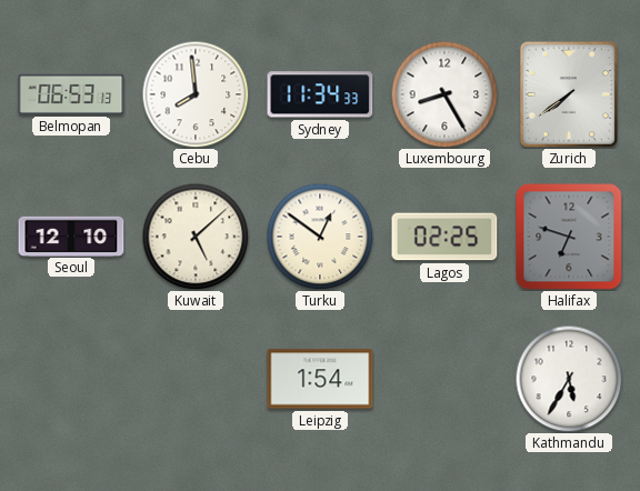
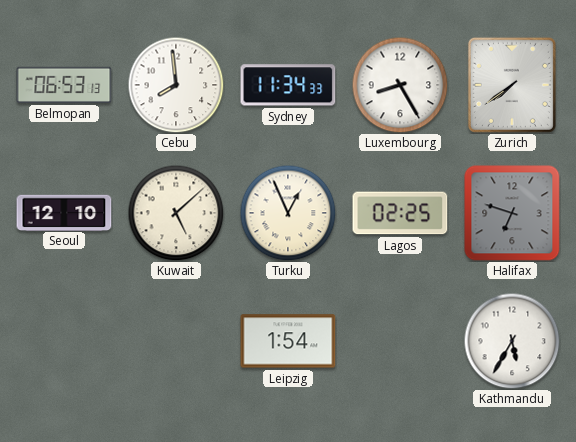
Turku: 12:51 -> 12:56
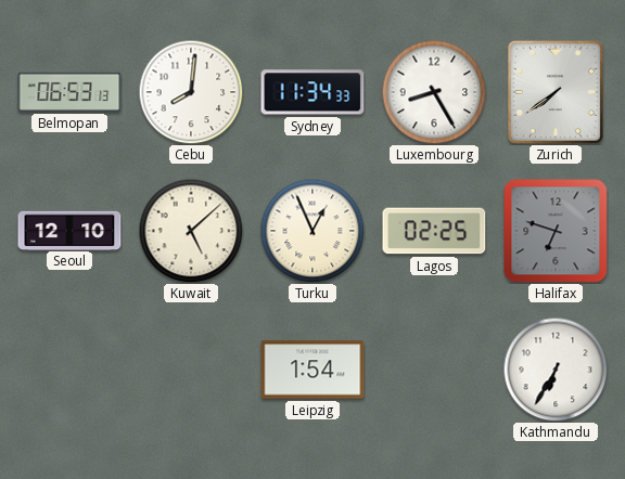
Cebu: 7:59 -> 8:01
Kathmandu: 5:35 -> 6:35
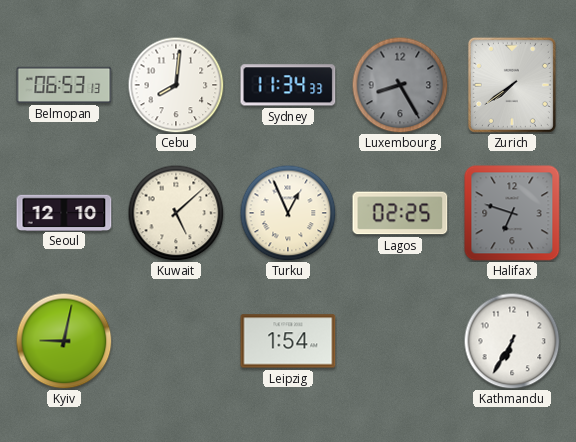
Luxembourg dial: white -> grey
Kyiv: none -> 9:02
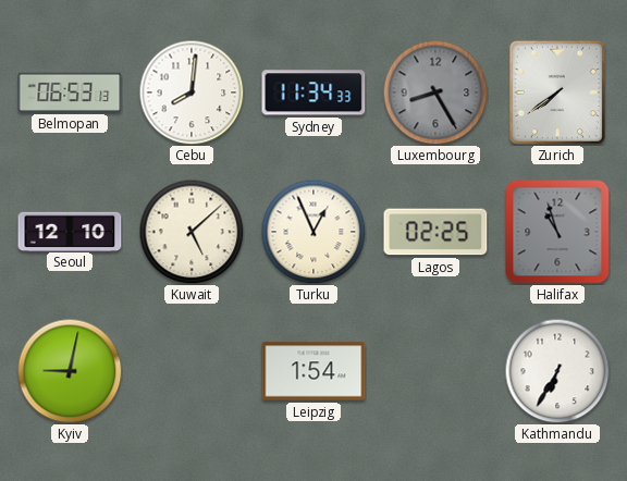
Halifax: 6:48 -> 10:57
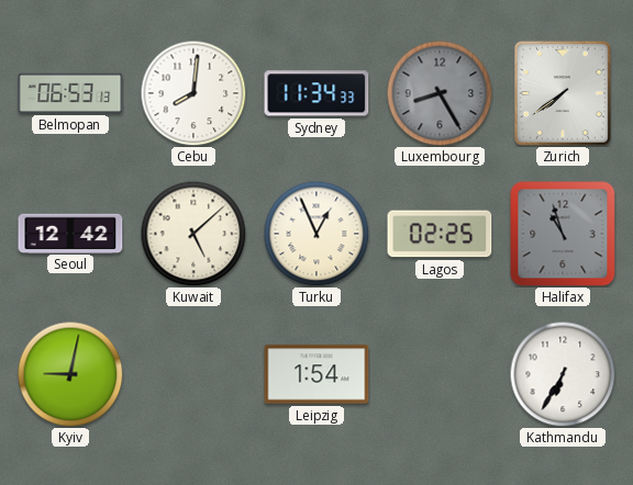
Seoul: 12:10 -> 12:42
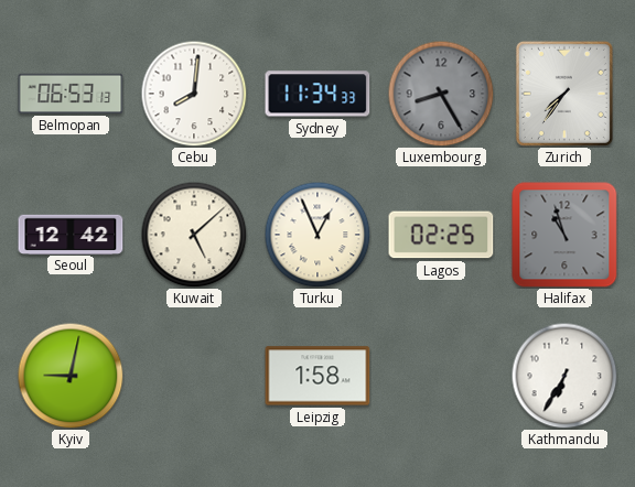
Zurich: 7:39 -> 7:36
Leipzig: 1:54 -> 1:58
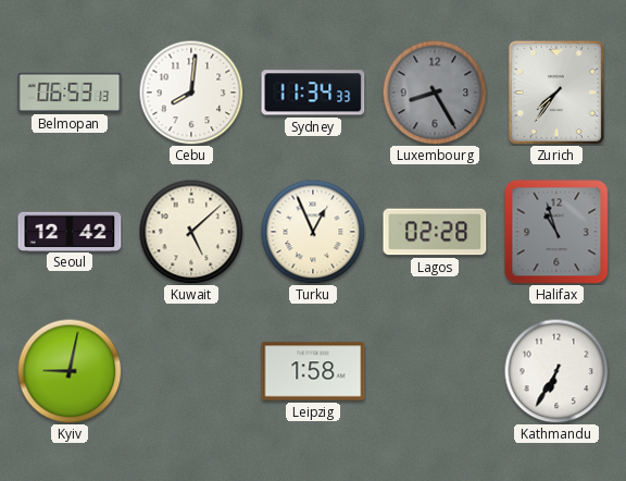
Lagos: 02:25 -> 02:28
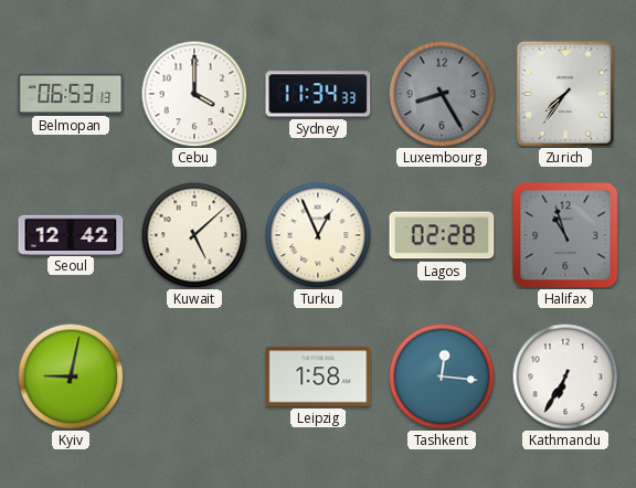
Cebu: 8:01 -> 4:00
Tashkent: none -> 12:16
